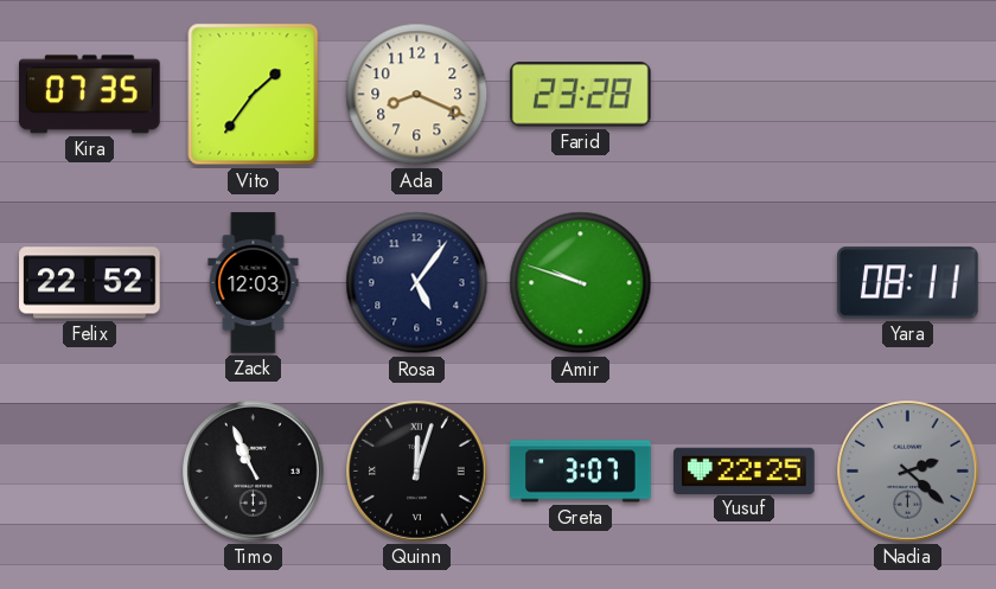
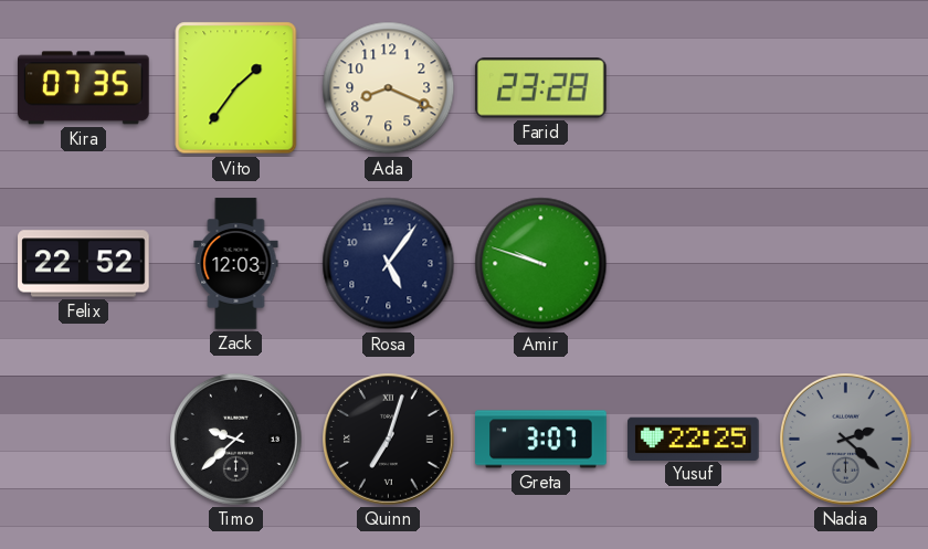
Yara: 08:11 -> none
Timo: 10:56 -> 9:38
Quinn: 12:03 -> 7:03
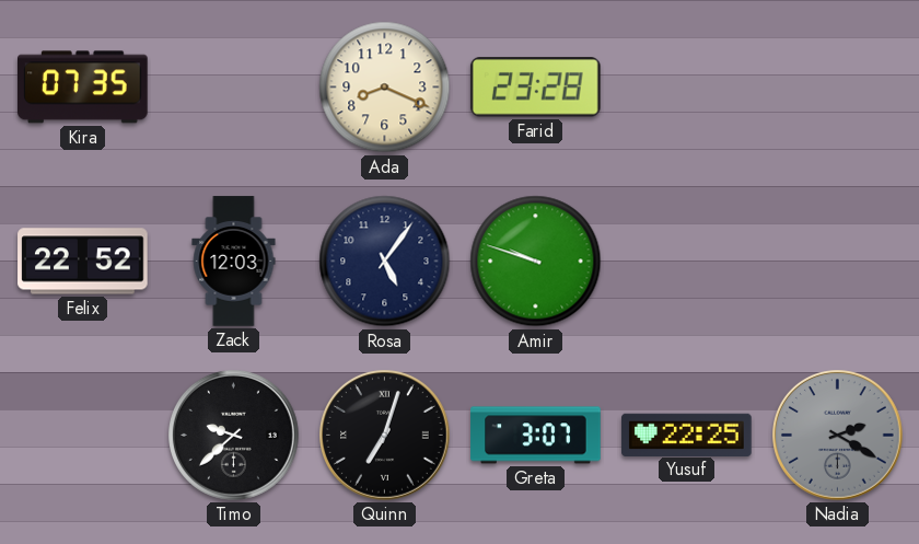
Vito: 1:36 -> none
Nadia: 2:22 -> 2:20
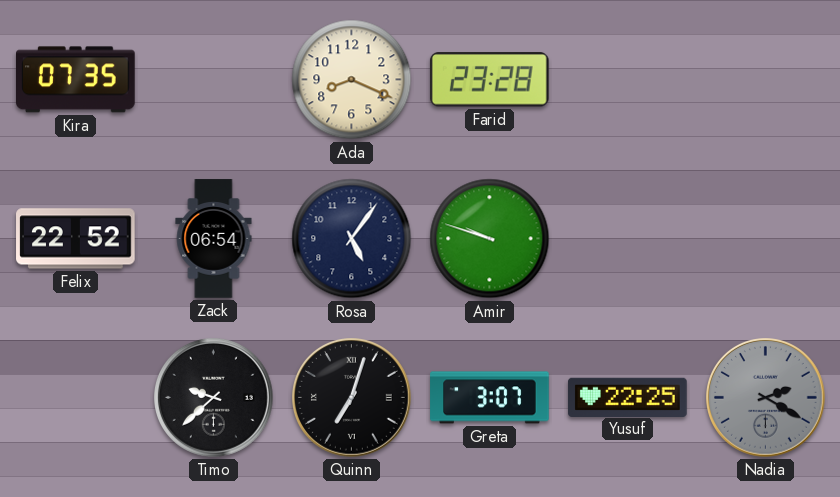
Zack: 12:03 -> 06:54
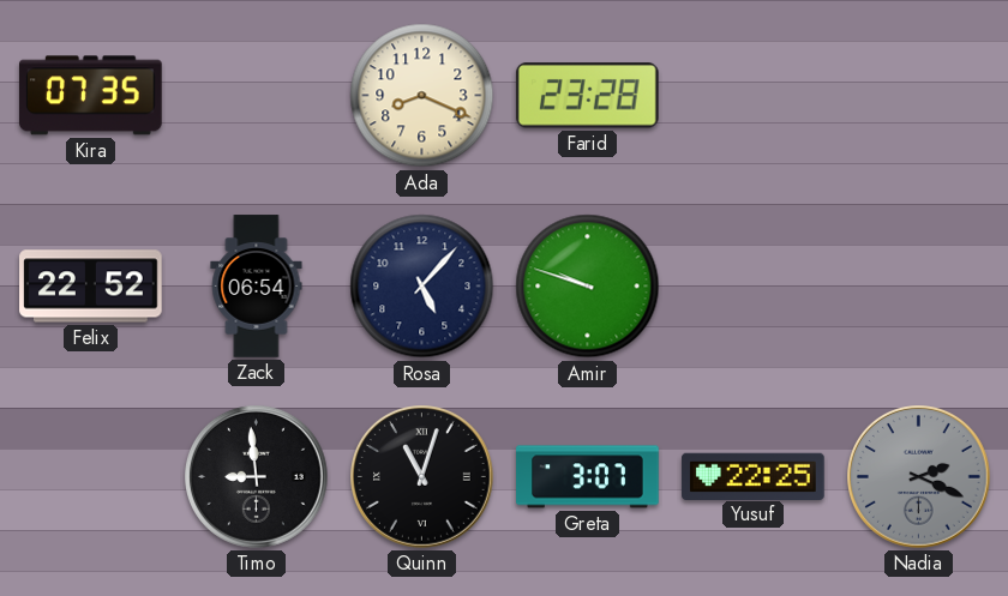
Rosa: 5:06 -> 5:07
Timo: 9:38 -> 8:59
Quinn: 7:03 -> 11:03
Nadia: 2:20 -> 2:19
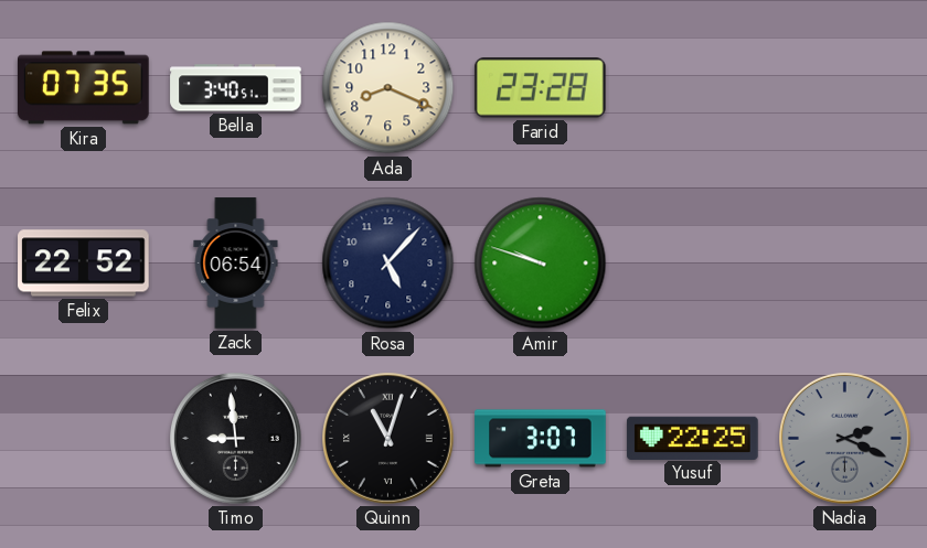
Bella: none -> 3:40
